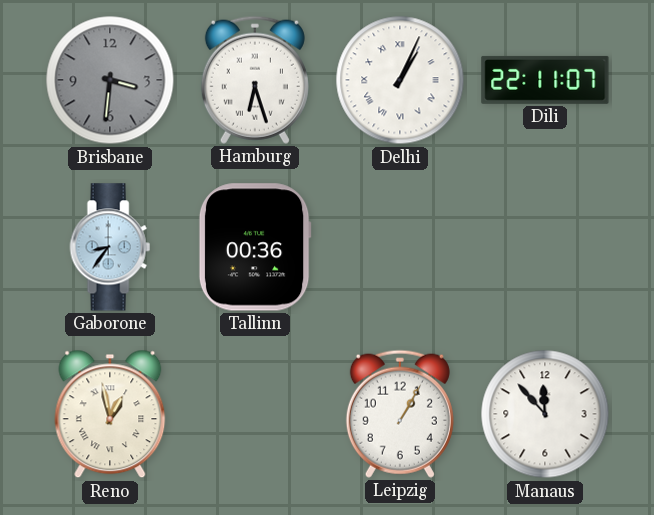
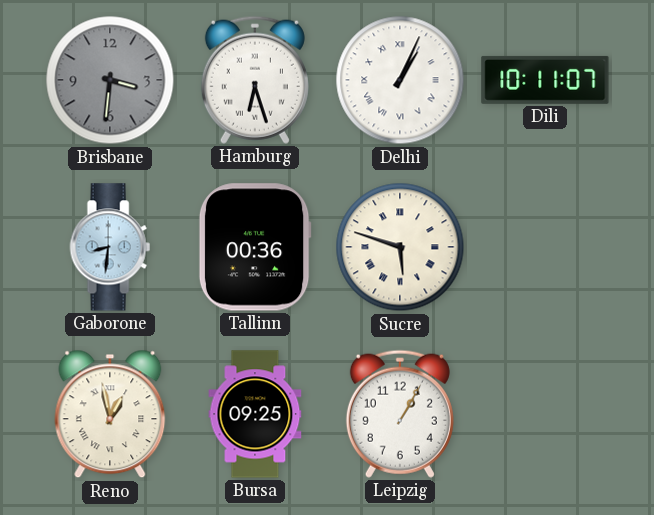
Dili: 22:11 -> 10:11
Gaborone: 8:36 -> 8:31
Sucre: none -> 5:48
Bursa: none -> 09:25
Manaus: 11:53 -> none
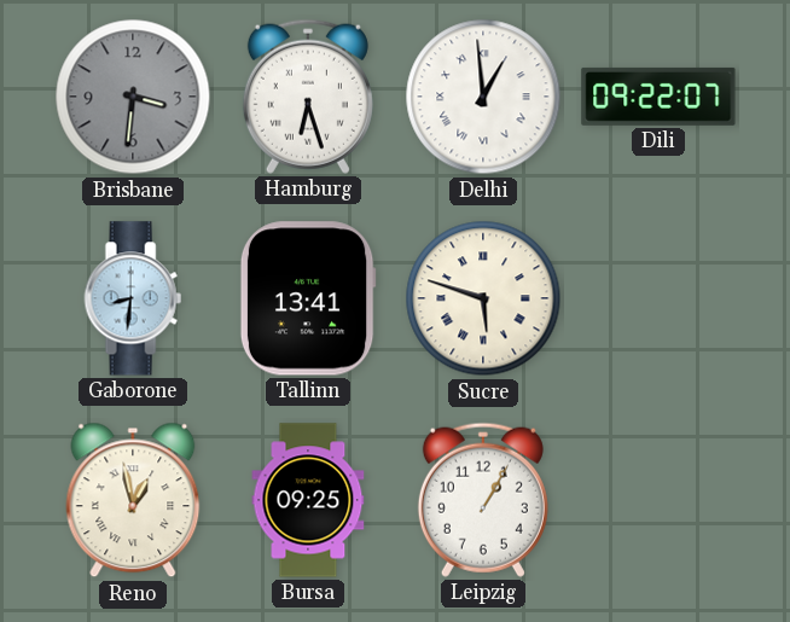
Delhi: 1:04 -> 12:59
Dili: 10:11 -> 09:22
Tallinn: 00:36 -> 13:41
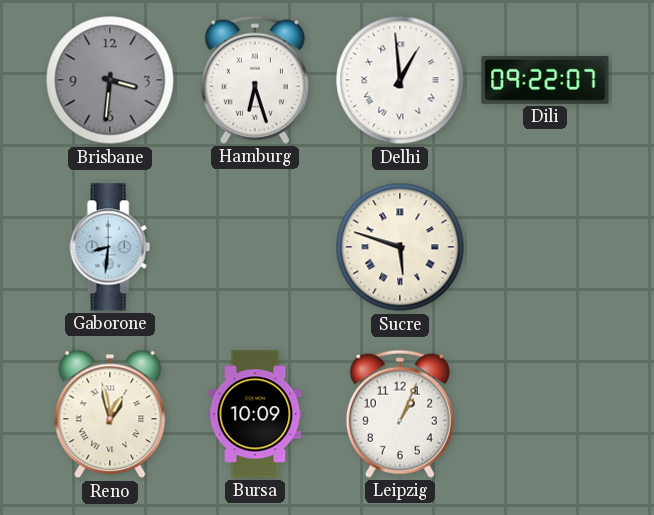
Tallinn: 13:41 -> none
Bursa: 09:25 -> 10:09
Leipzig: 1:05 -> 1:04
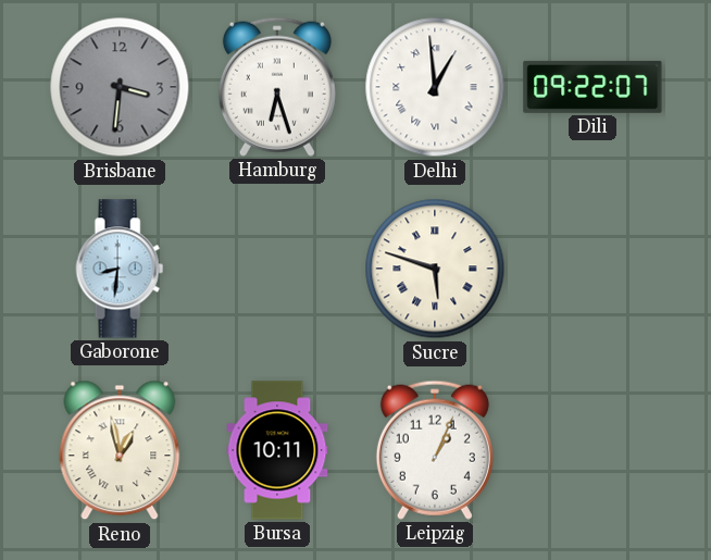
Bursa: 10:09 -> 10:11
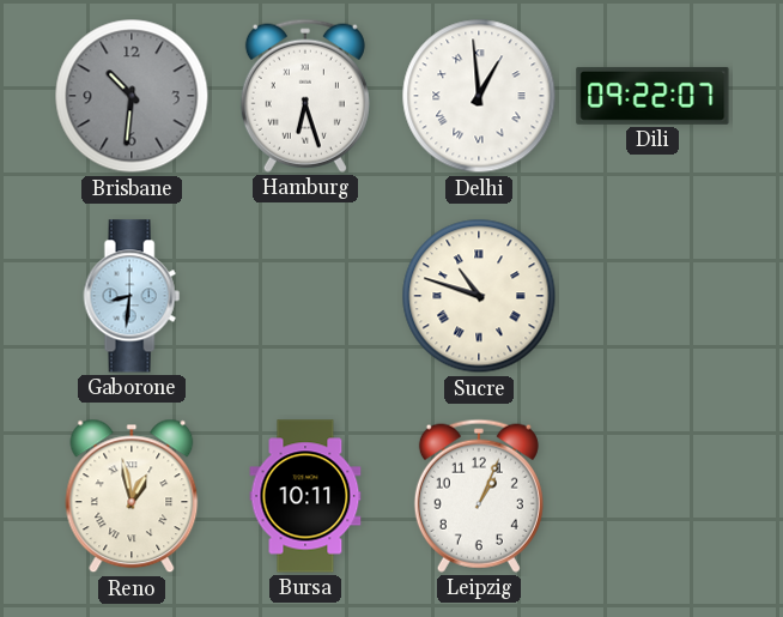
Brisbane: 3:31 -> 10:31
Sucre: 5:48 -> 10:48
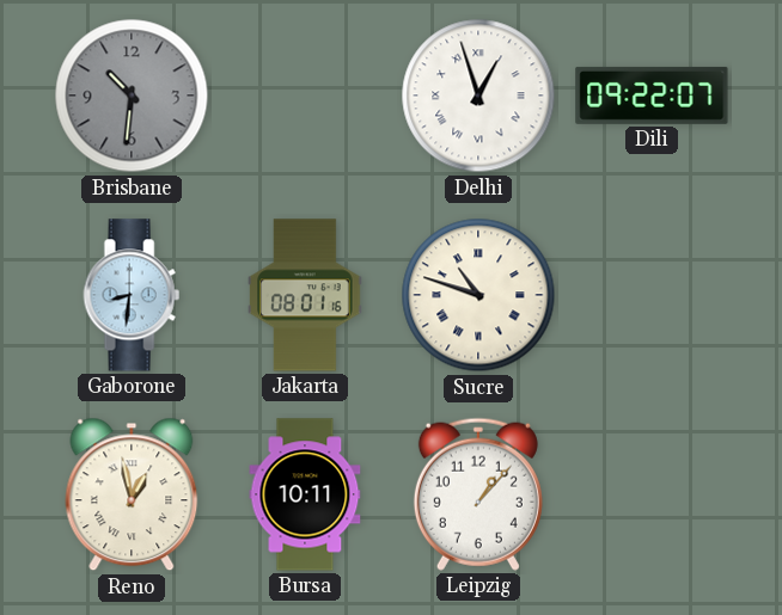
Hamburg: 6:27 -> none
Delhi: 12:59 -> 12:57
Jakarta: none -> 08:01
Leipzig: 1:04 -> 1:07
